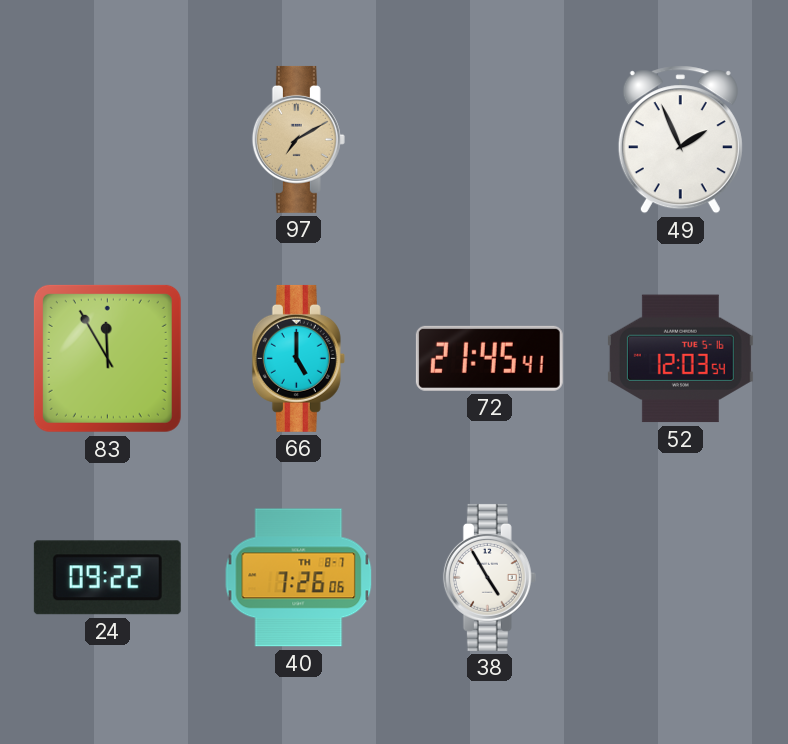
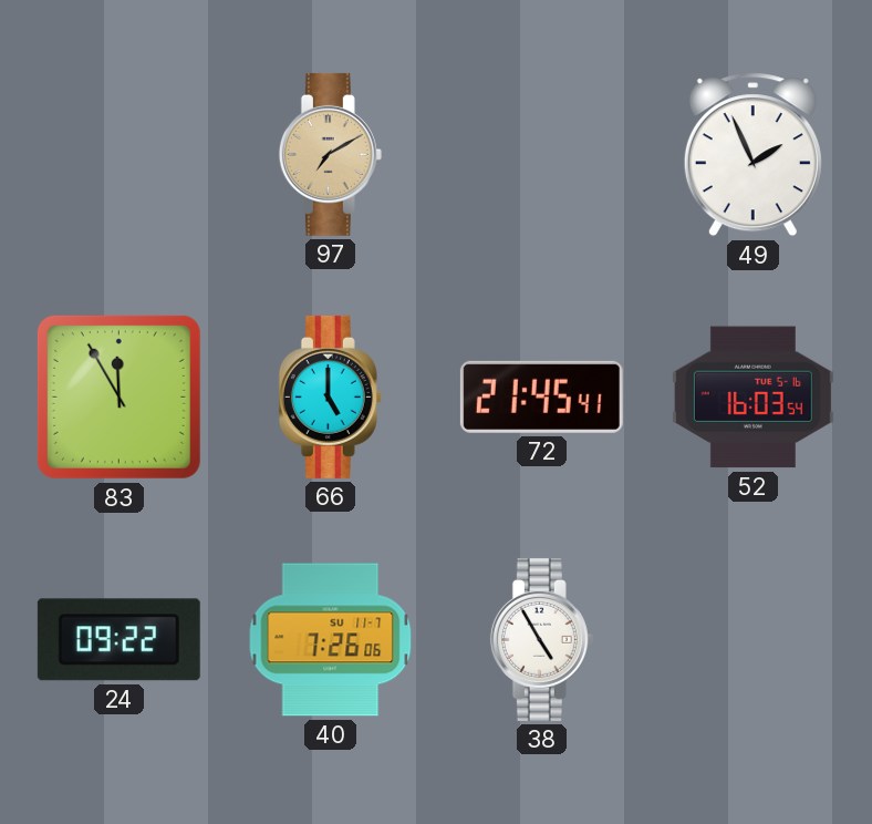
52: 12:03 -> 16:03
40 date: TH 8-7 -> SU 11-7
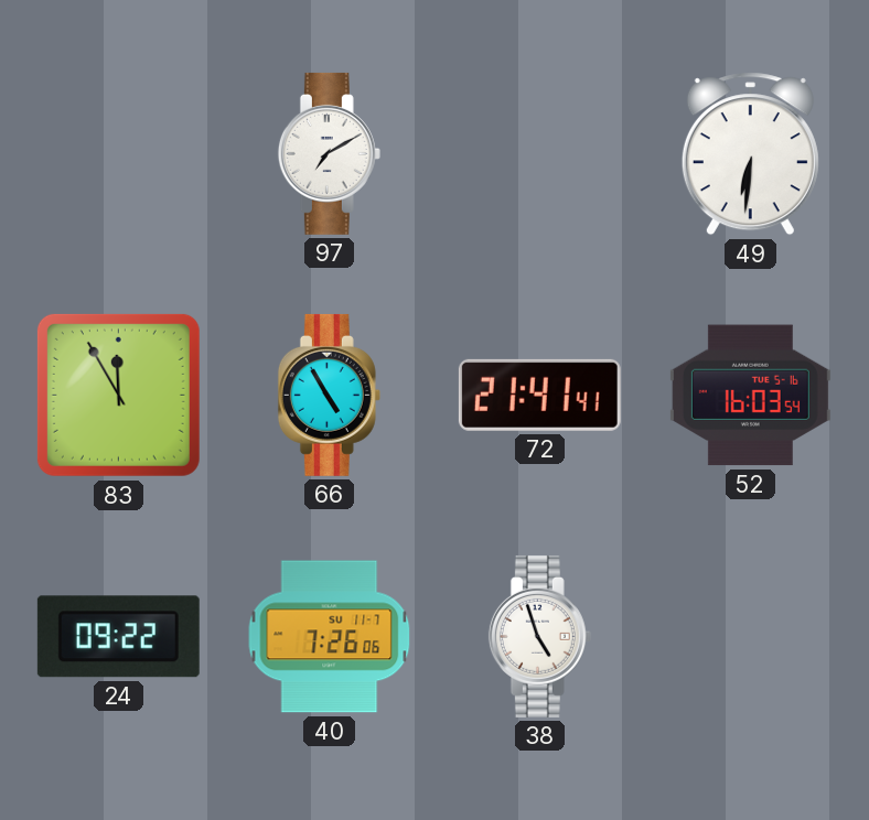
97 dial: champagne -> white
49: 1:56 -> 6:31
66: 5:00 -> 4:55
72: 21:45 -> 21:41
38: 4:55 -> 4:57
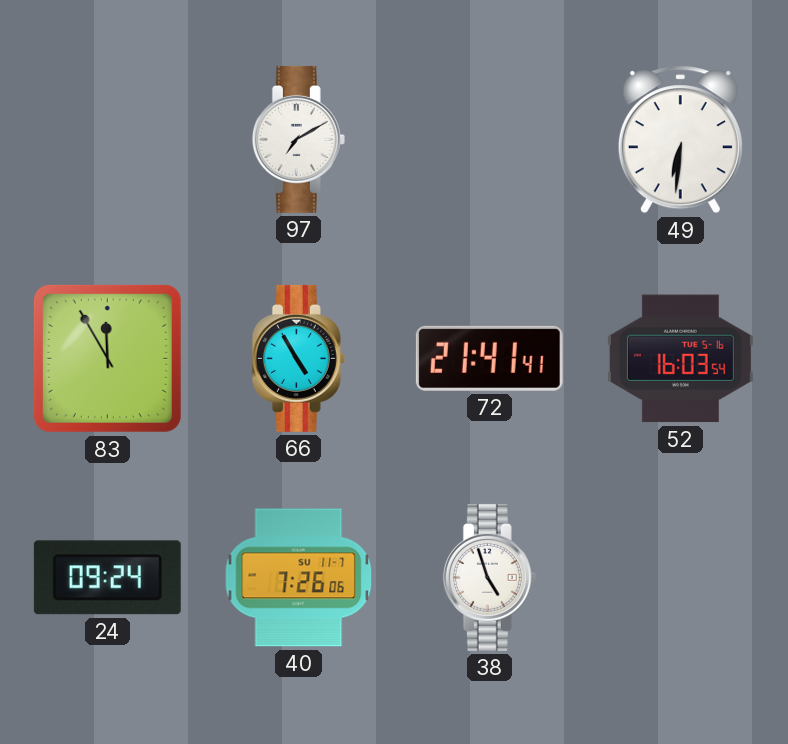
24: 09:22 -> 09:24
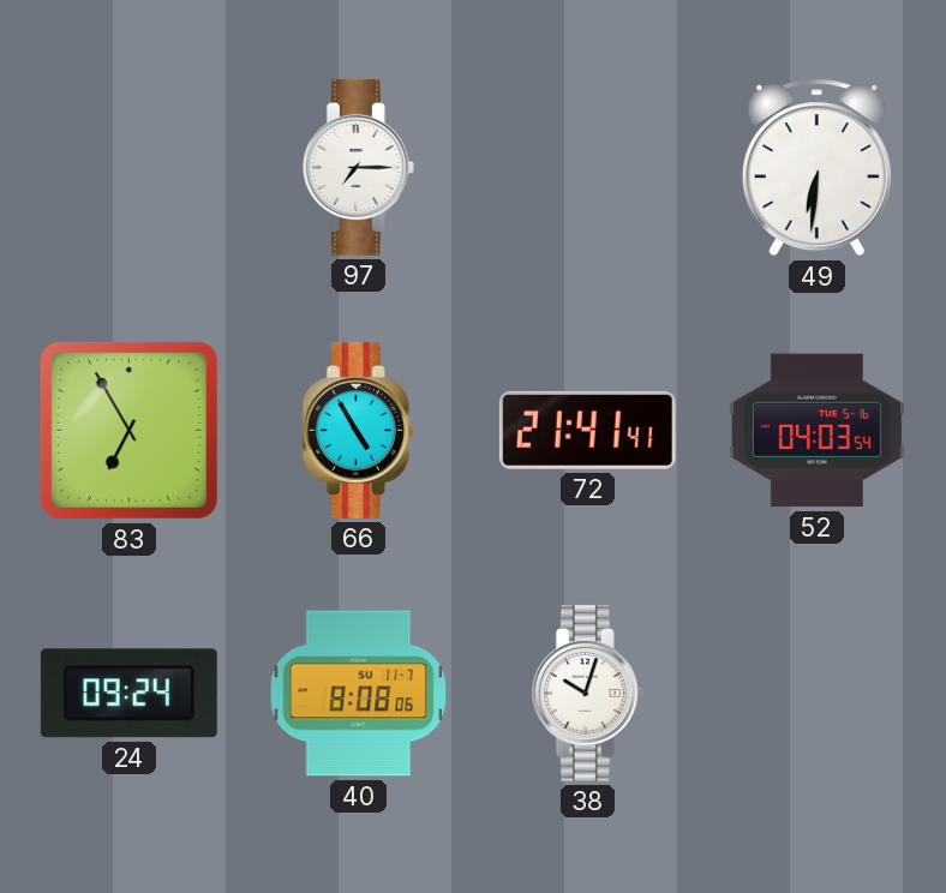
97: 7:10 -> 7:15
83: 11:55 -> 6:55
52: 16:03 -> 04:03
40: 7:26 -> 8:08
38: 4:57 -> 10:03
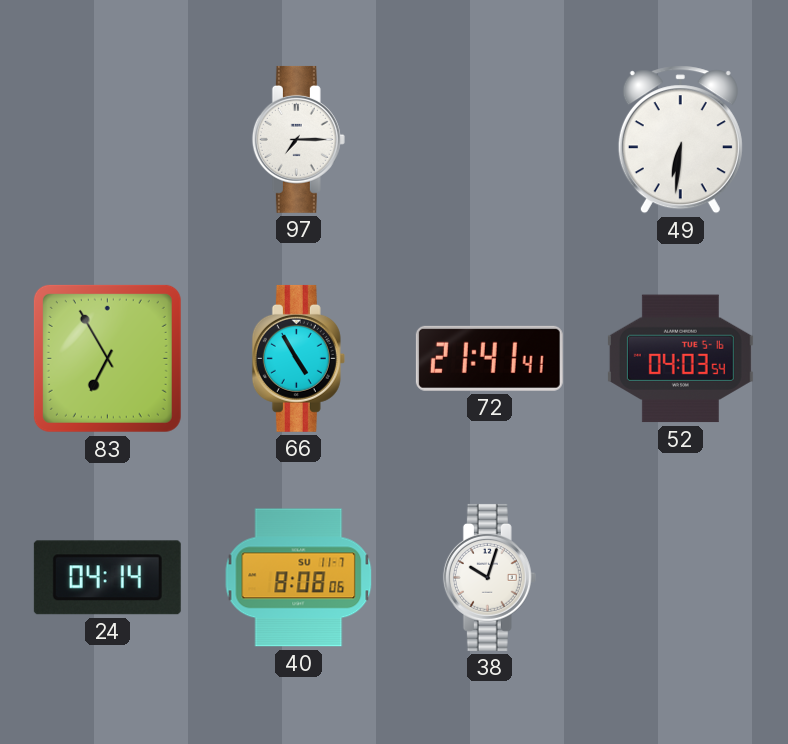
24: 09:24 -> 04:14
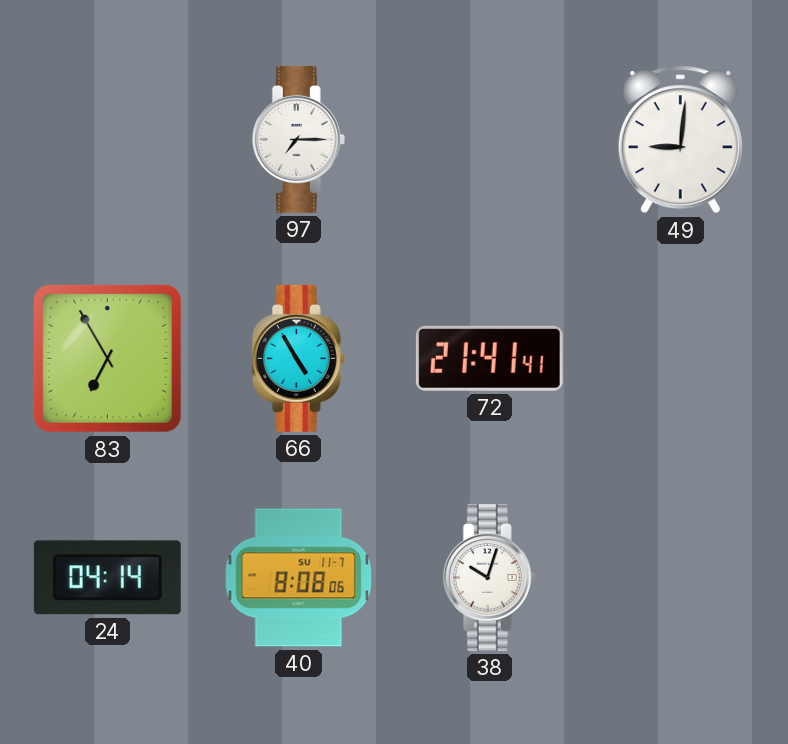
49: 6:31 -> 9:01
52: 04:03 -> none
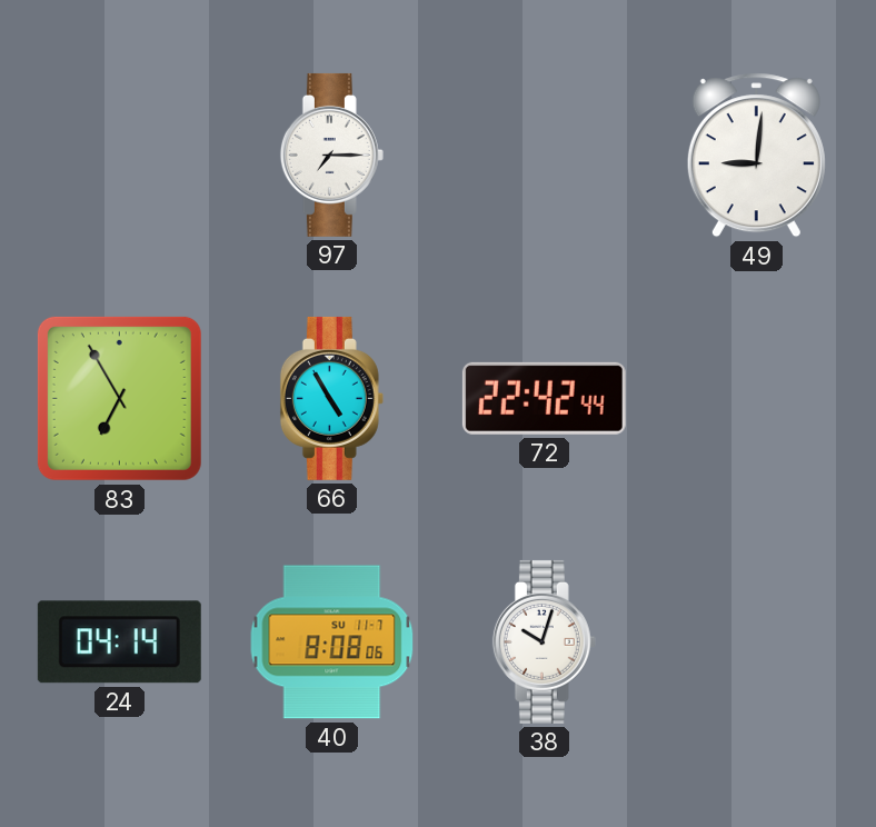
72: 21:41 -> 22:42
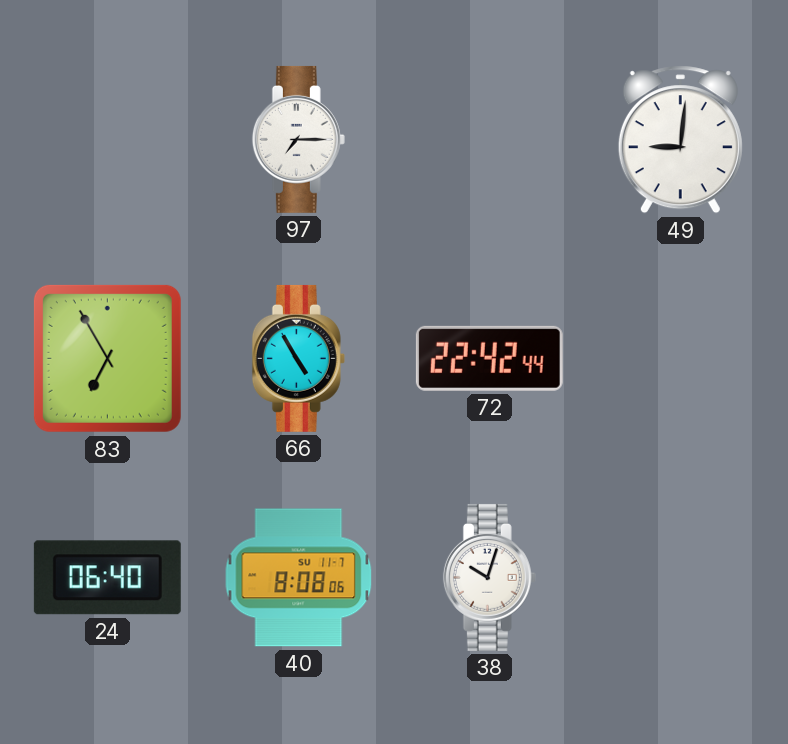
24: 04:14 -> 06:40
